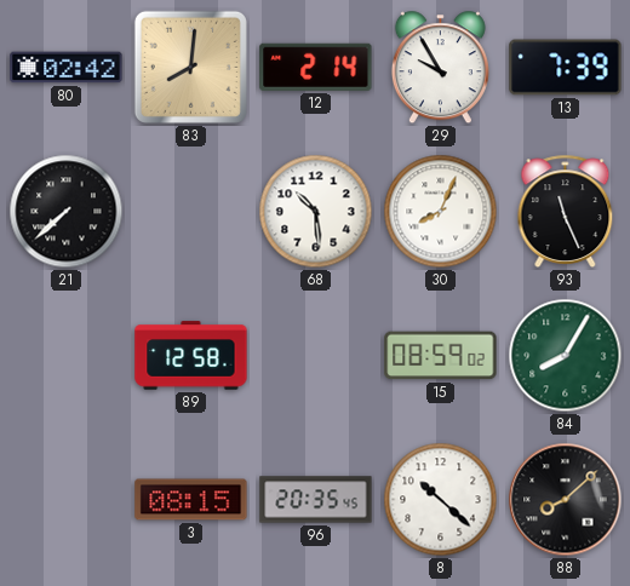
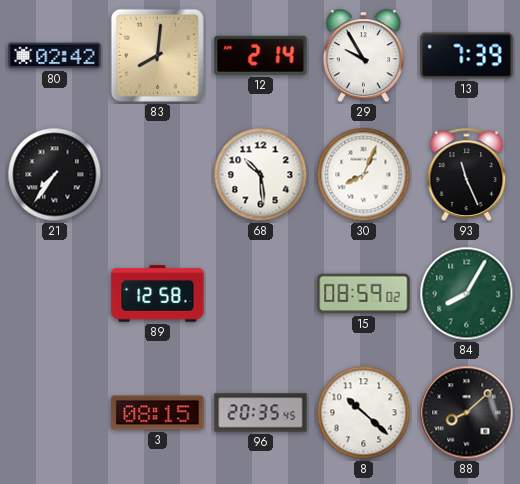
21: 7:38 -> 7:36
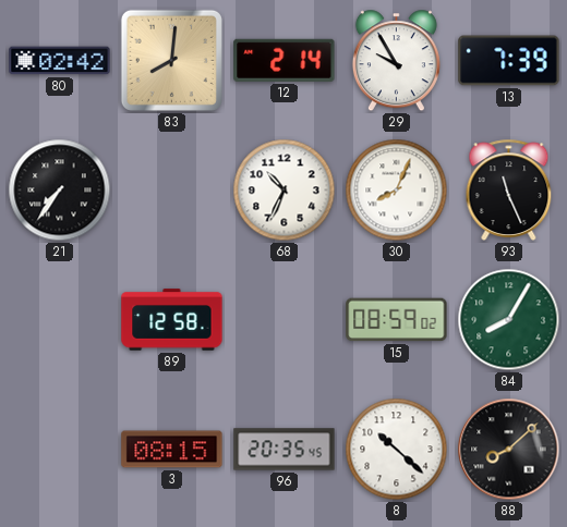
68: 10:29 -> 10:34
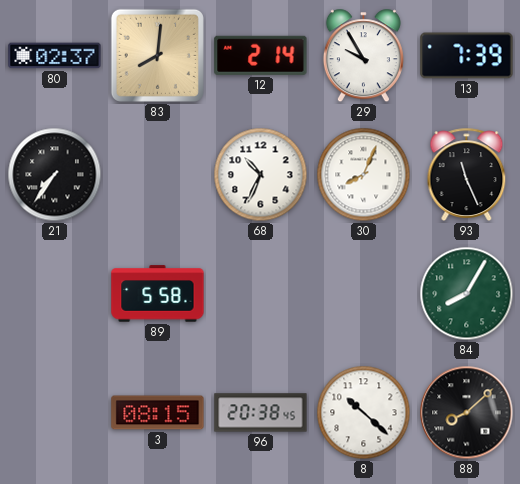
80: 02:42 -> 02:37
89: 12:58 -> 5:58
15: 08:59 -> none
96: 20:35 -> 20:38
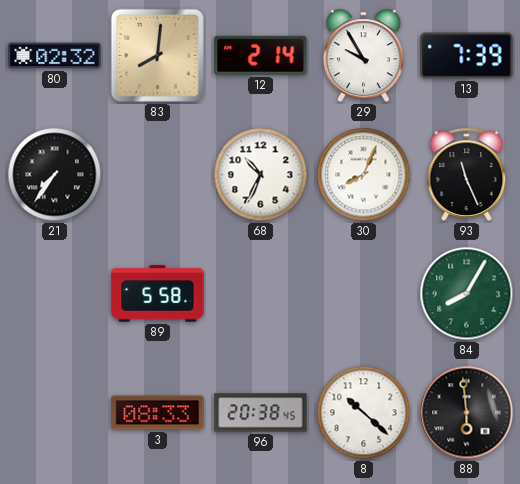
80: 02:37 -> 02:32
3: 08:15 -> 08:33
88: 8:08 -> 5:59
